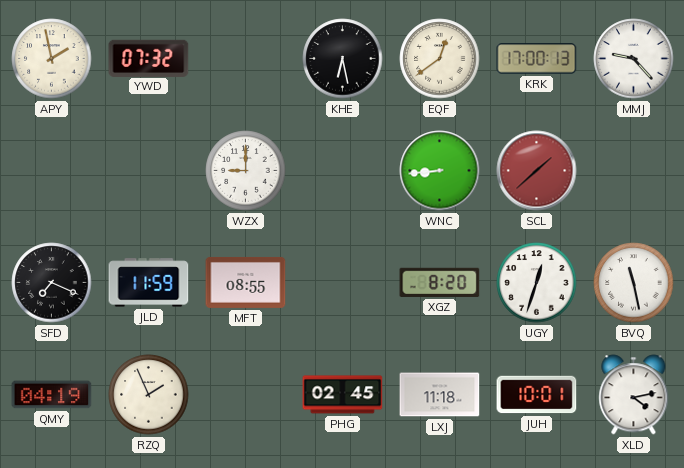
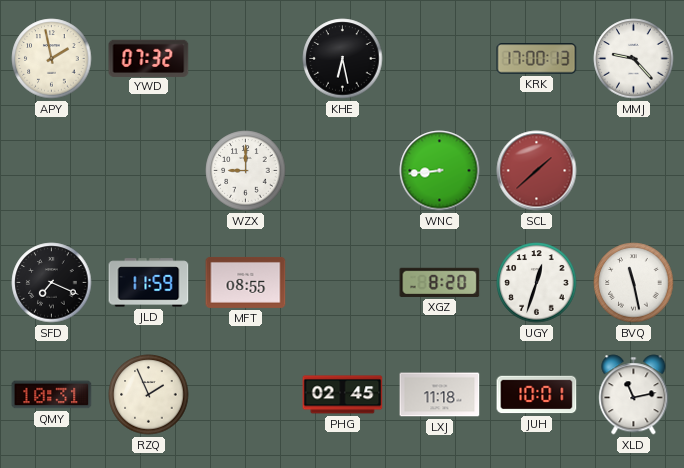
EQF: 12:39 -> none
QMY: 04:19 -> 10:31
XLD: 4:13 -> 11:13
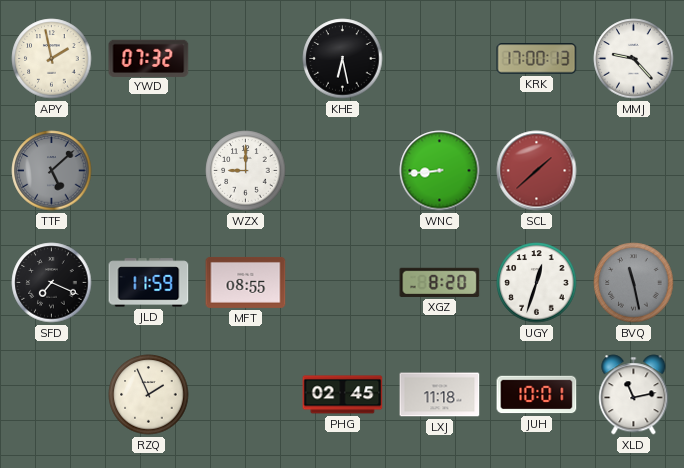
TTF: none -> 5:08
BVQ dial: white -> grey
QMY: 10:31 -> none
